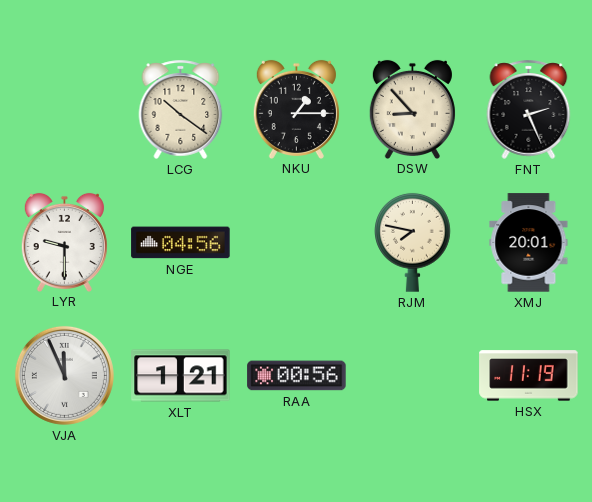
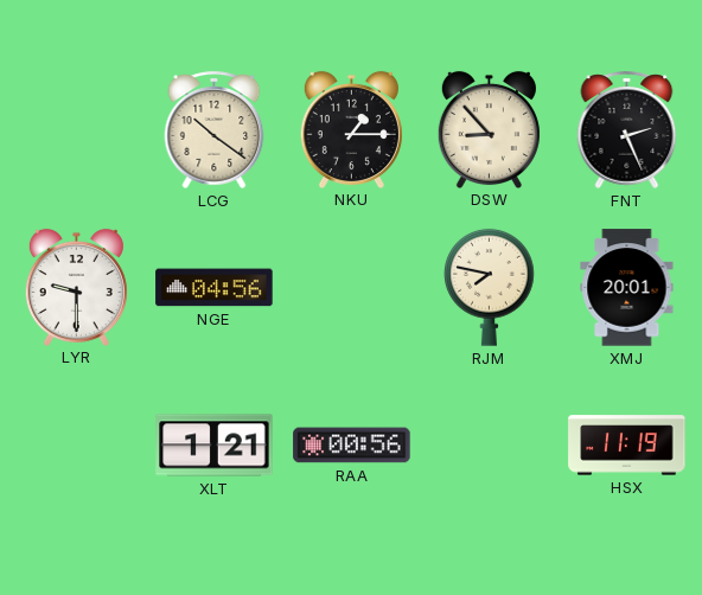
VJA: 11:56 -> none
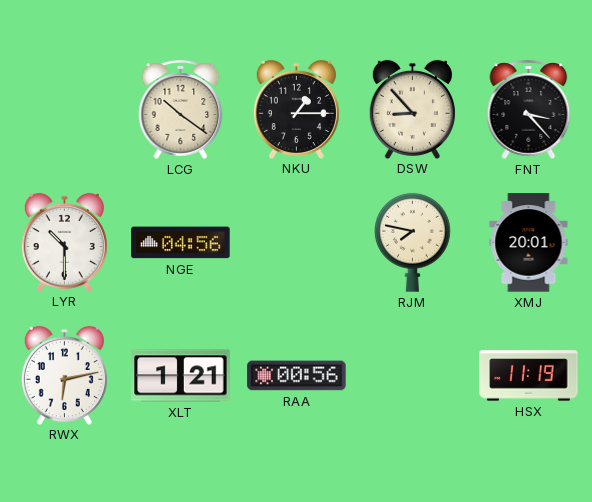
FNT: 2:26 -> 3:23
LYR: 9:30 -> 10:30
RWX: none -> 6:13
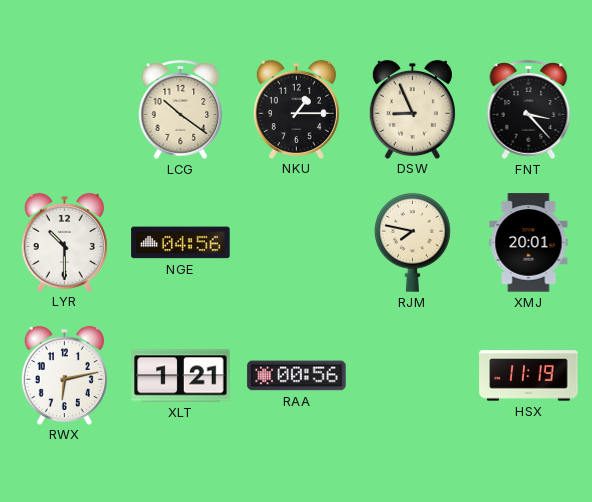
DSW: 8:53 -> 8:56
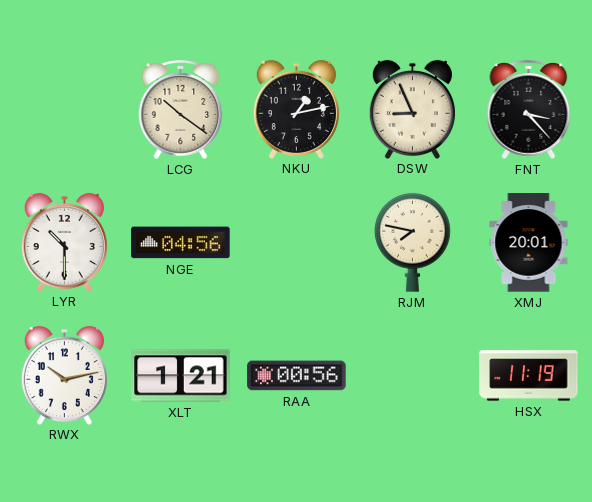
NKU: 1:15 -> 1:13
RWX: 6:13 -> 10:13
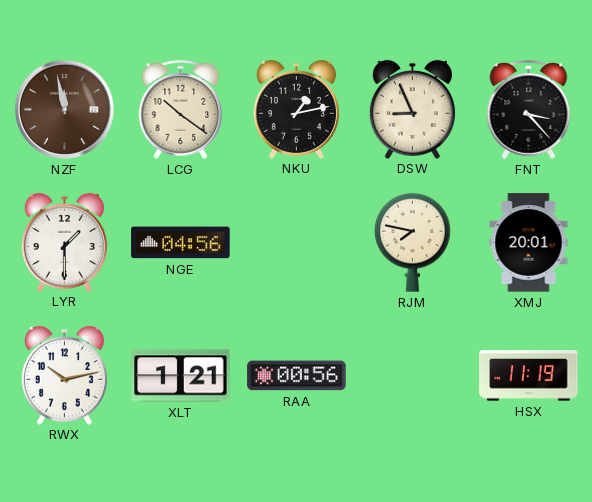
NZF: none -> 11:58
LYR: 10:30 -> 1:30
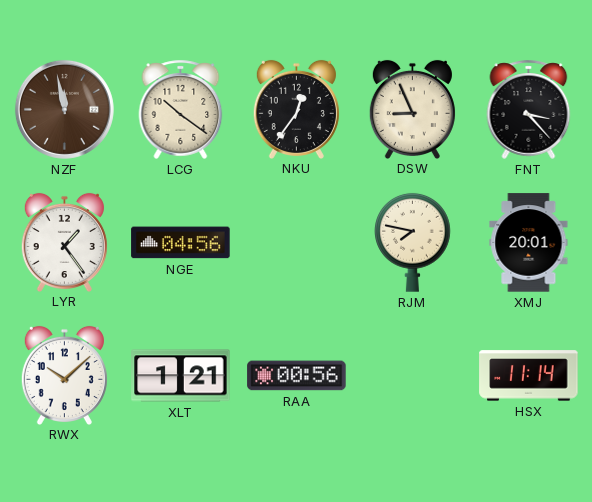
NKU: 1:13 -> 12:36
LYR: 1:30 -> 1:24
RWX: 10:13 -> 10:08
HSX: 11:19 -> 11:14
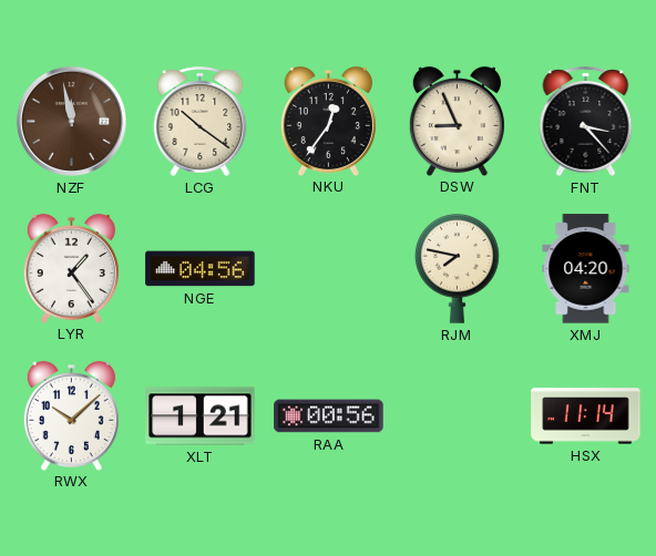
XMJ: 20:01 -> 04:20
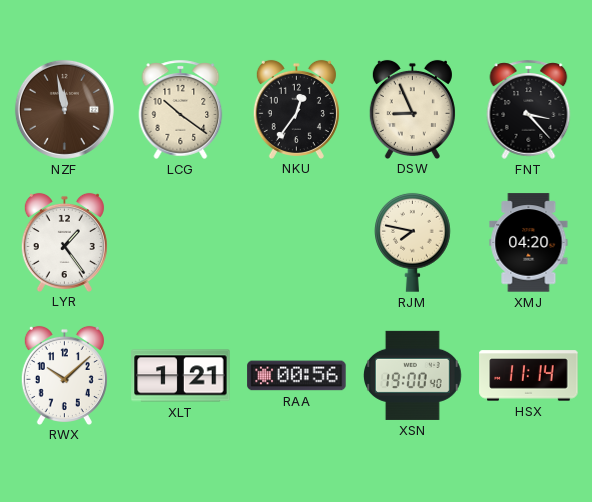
NGE: 04:56 -> none
XSN: none -> 19:00
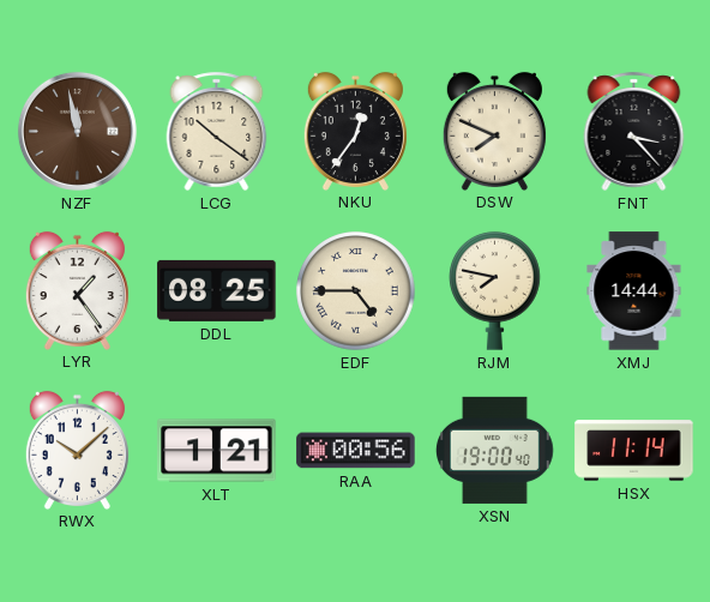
DSW: 8:56 -> 7:49
DDL: none -> 08:25
EDF: none -> 4:45
XMJ: 04:20 -> 14:44
